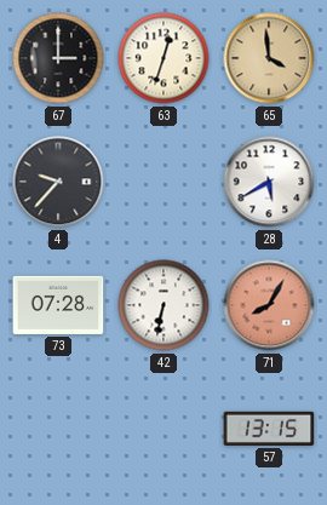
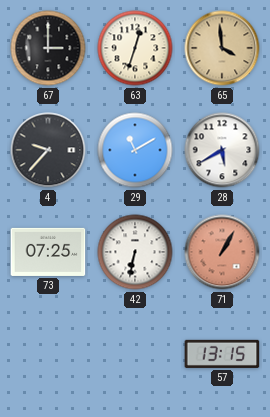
29: none -> 11:10
73: 07:28 -> 07:25
71: 8:05 -> 1:05
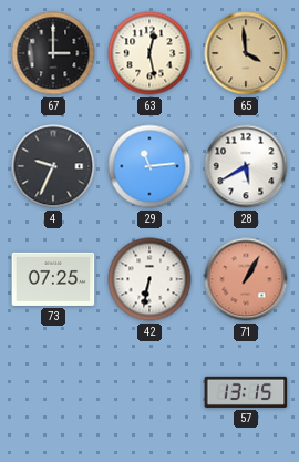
63: 12:33 -> 12:28
4: 9:37 -> 9:34
29: 11:10 -> 11:14
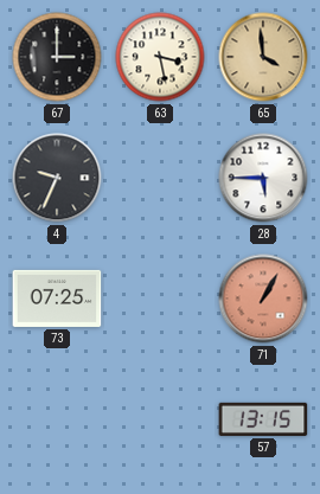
63: 12:28 -> 3:28
29: 11:14 -> none
28: 5:40 -> 5:45
42: 6:32 -> none
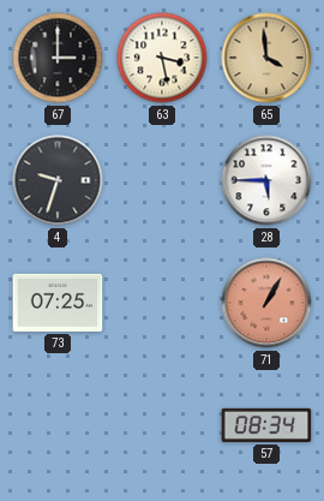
4: 9:34 -> 9:33
57: 13:15 -> 08:34
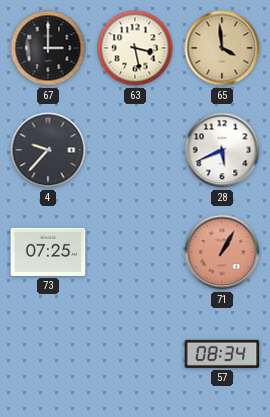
4: 9:33 -> 9:37
28: 5:45 -> 5:41
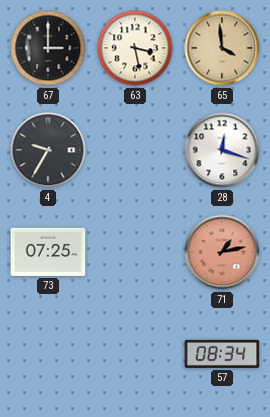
4: 9:37 -> 9:35
28: 5:41 -> 12:18
71: 1:05 -> 1:13
